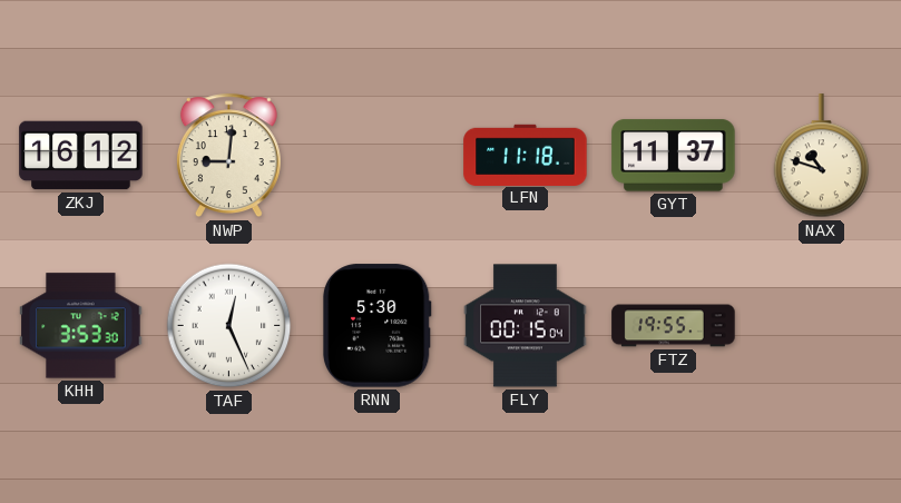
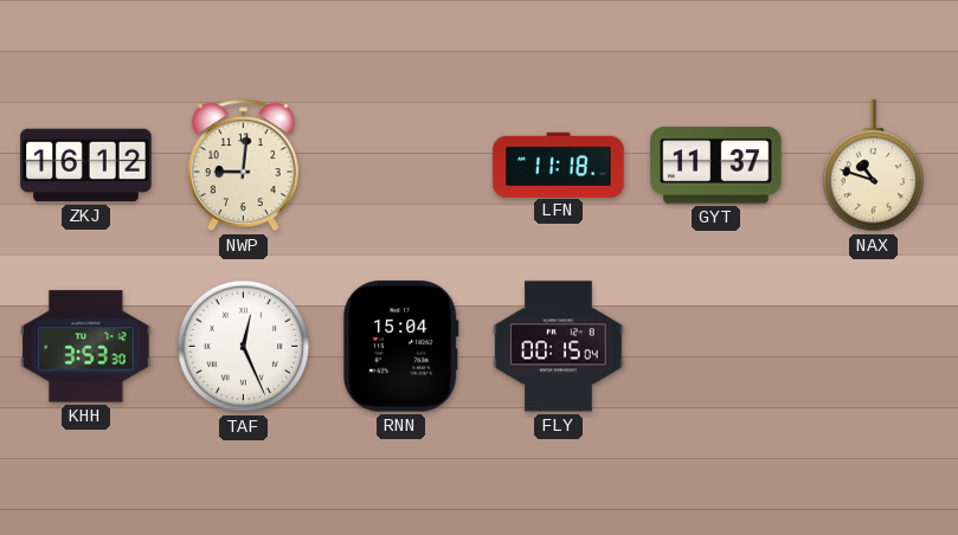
RNN: 5:30 -> 15:04
FTZ: 19:55 -> none
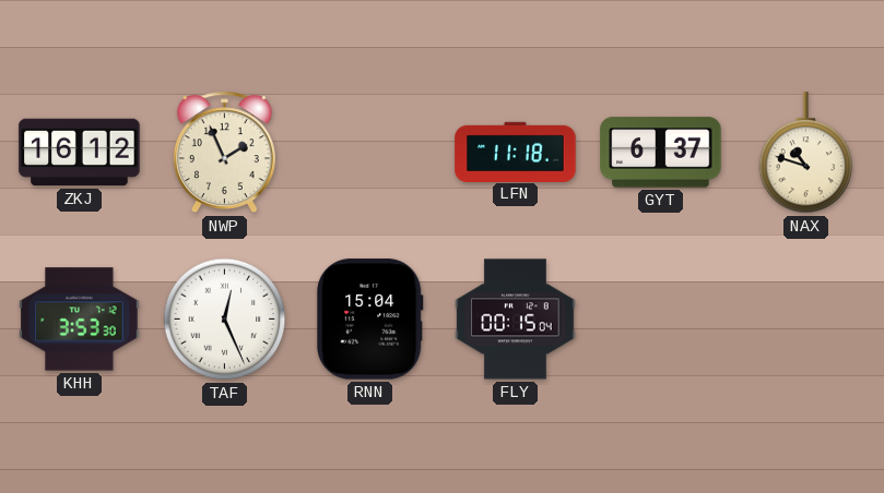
NWP: 9:01 -> 1:56
GYT: 11:37 -> 6:37
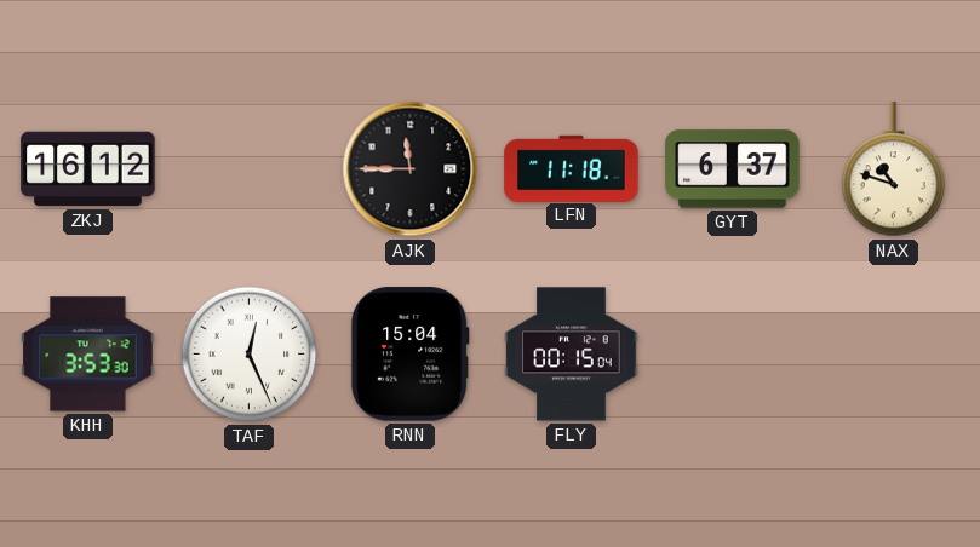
NWP: 1:56 -> none
AJK: none -> 11:45
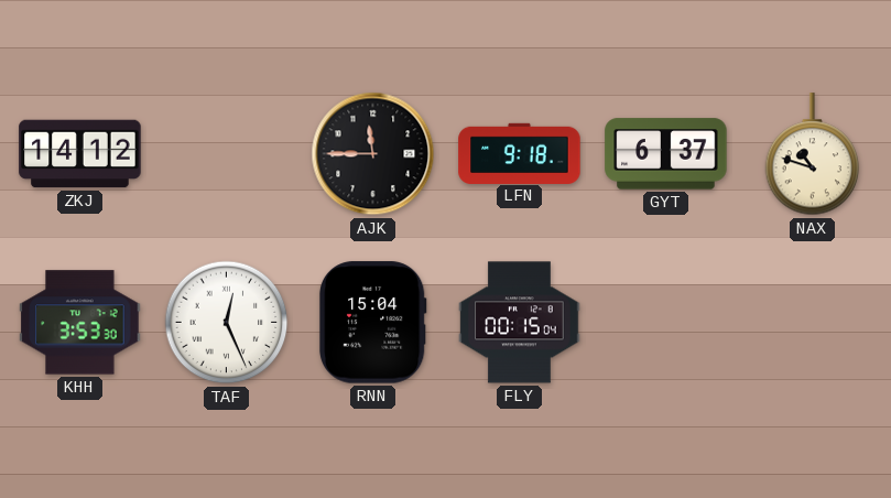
ZKJ: 16:12 -> 14:12
LFN: 11:18 -> 9:18
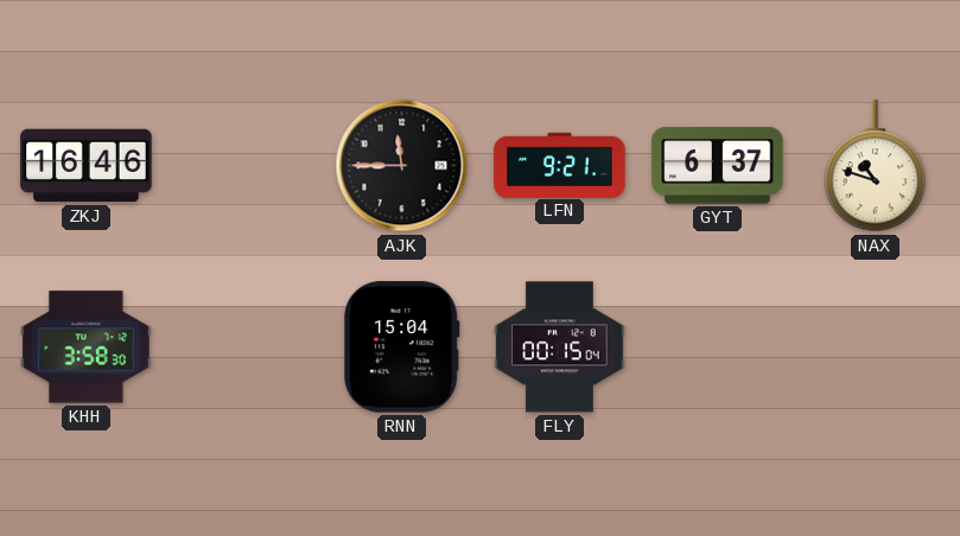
ZKJ: 14:12 -> 16:46
LFN: 9:18 -> 9:21
KHH: 3:53 -> 3:58
TAF: 12:26 -> none
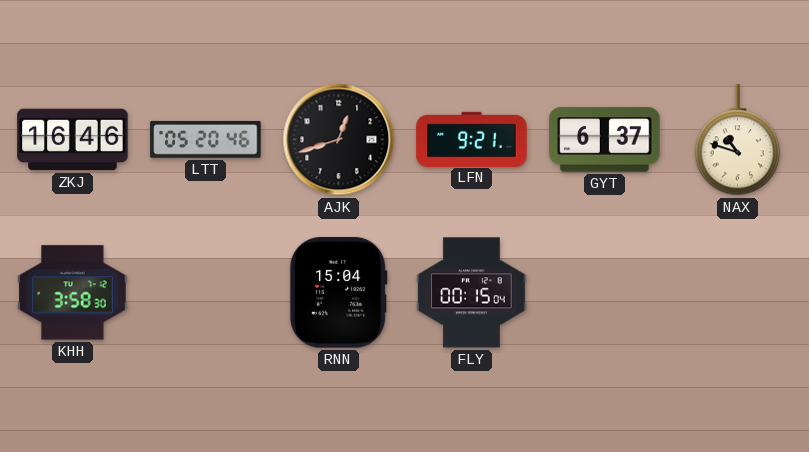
LTT: none -> 05:20
AJK: 11:45 -> 12:42
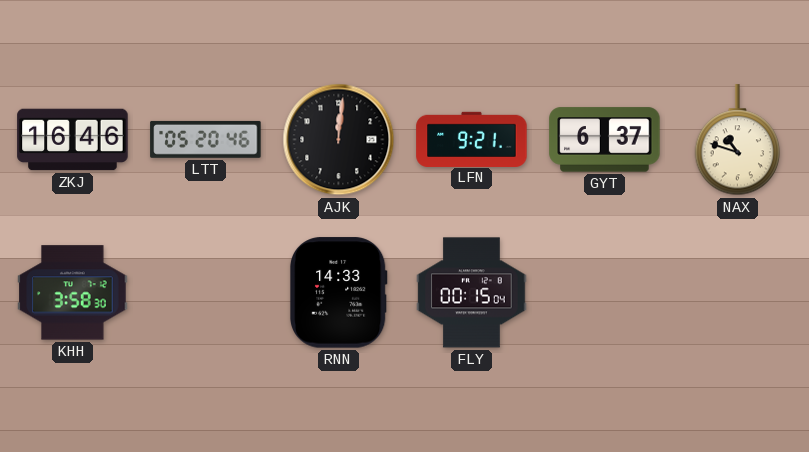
AJK: 12:42 -> 12:01
RNN: 15:04 -> 14:33
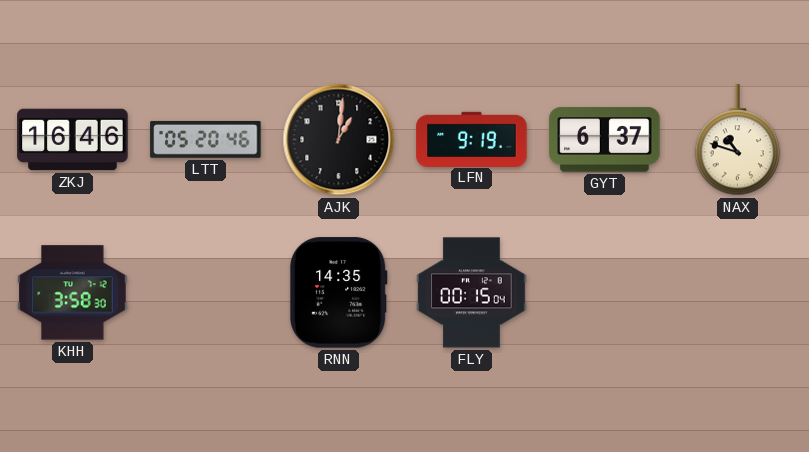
AJK: 12:01 -> 1:01
LFN: 9:21 -> 9:19
RNN: 14:33 -> 14:35
